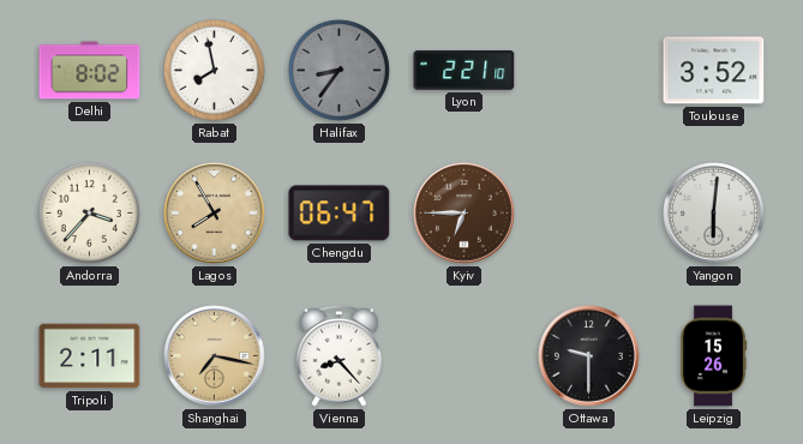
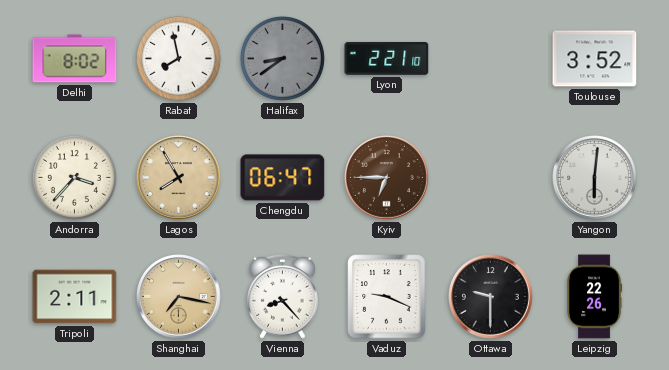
Halifax: 8:36 -> 8:39
Vaduz: none -> 9:19
Leipzig: 15:26 -> 22:26
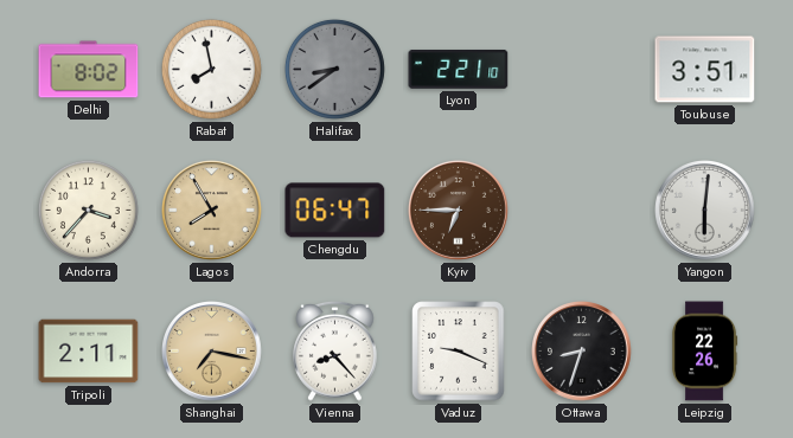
Toulouse: 3:52 -> 3:51
Ottawa: 9:30 -> 8:33
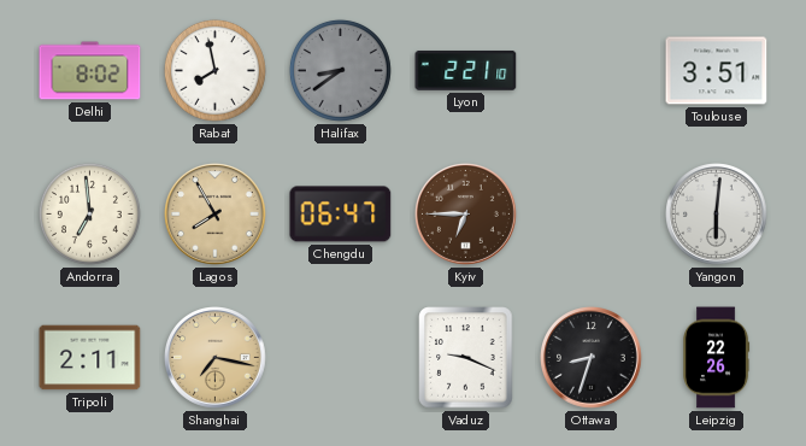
Andorra: 3:37 -> 6:59
Vienna: 8:23 -> none
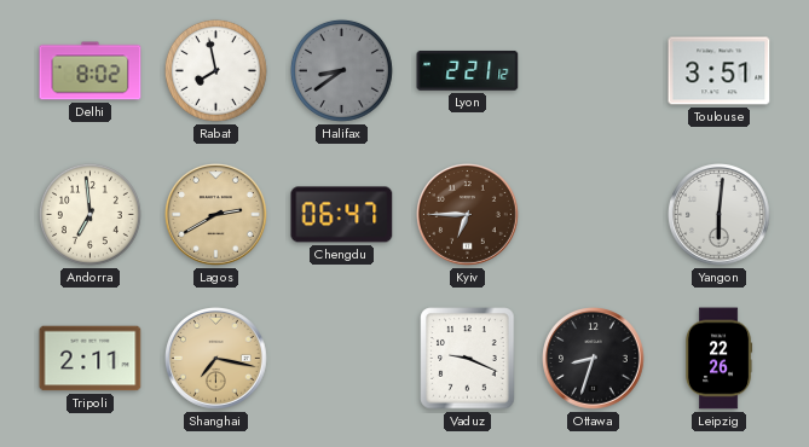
Lyon: 2:21:10 -> 2:21:12
Lagos: 7:55 -> 2:40
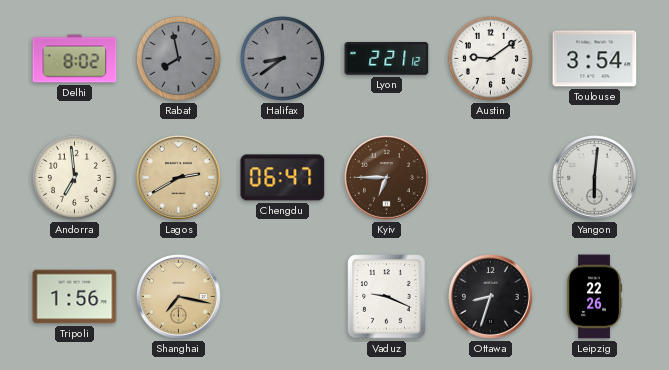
Rabat dial: white -> grey
Austin: none -> 9:09
Toulouse: 3:51 -> 3:54
Tripoli: 2:11 -> 1:56
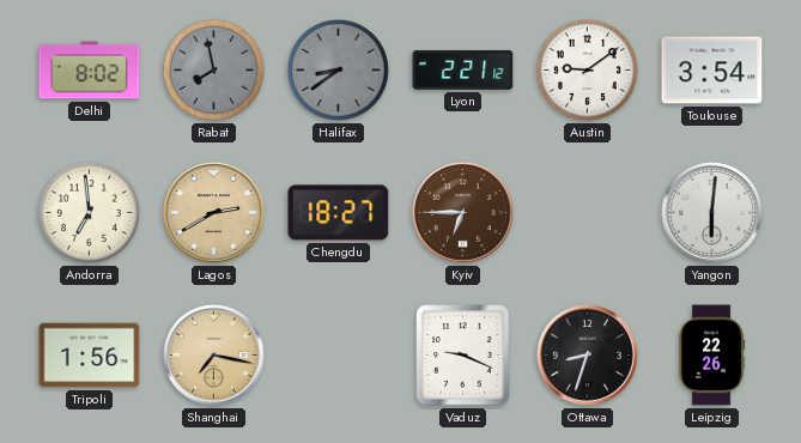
Chengdu: 06:47 -> 18:27
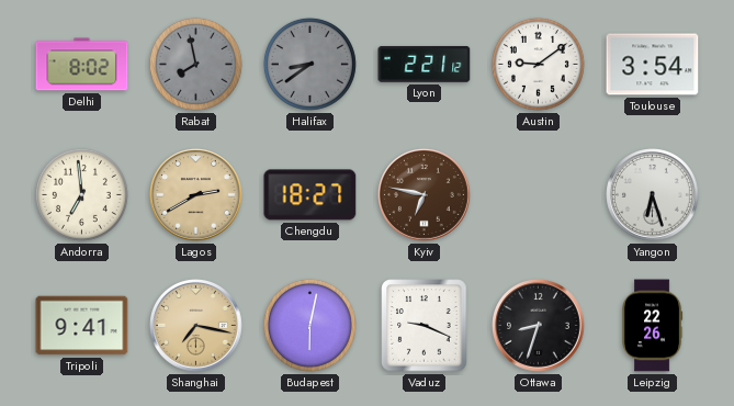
Kyiv: 6:45 -> 6:47
Yangon: 6:01 -> 6:27
Tripoli: 1:56 -> 9:41
Budapest: none -> 6:02
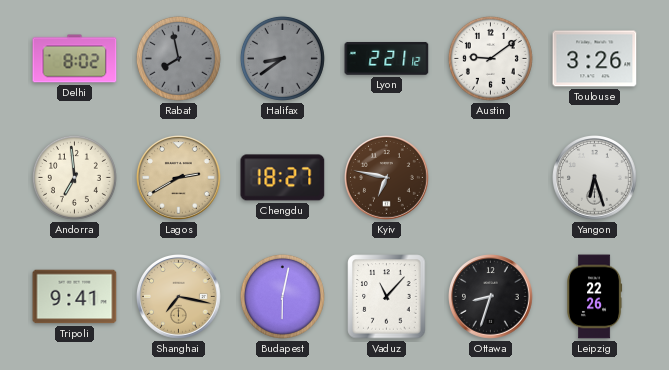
Toulouse: 3:54 -> 3:26
Vaduz: 9:19 -> 11:07
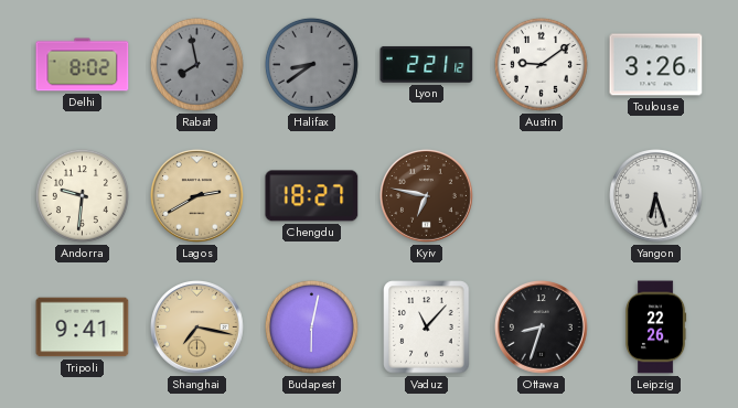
Andorra: 6:59 -> 9:31
